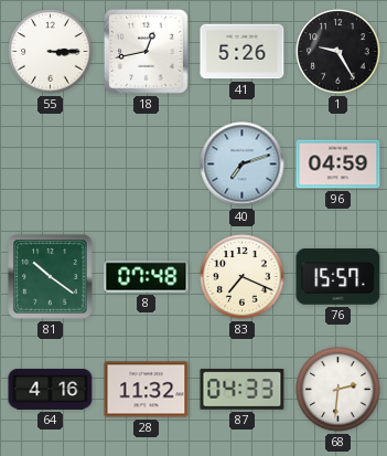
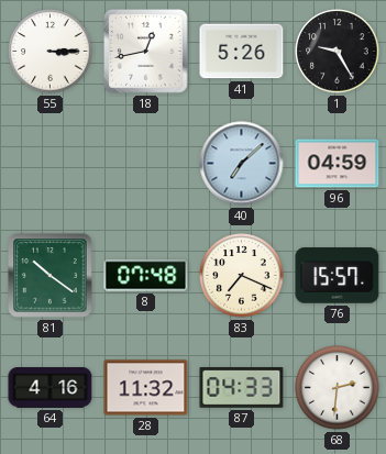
40: 7:12 -> 7:08
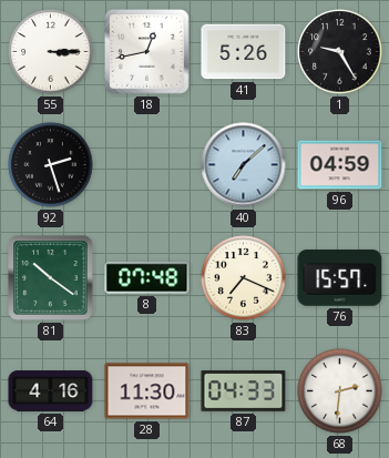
92: none -> 2:27
28: 11:32 -> 11:30
